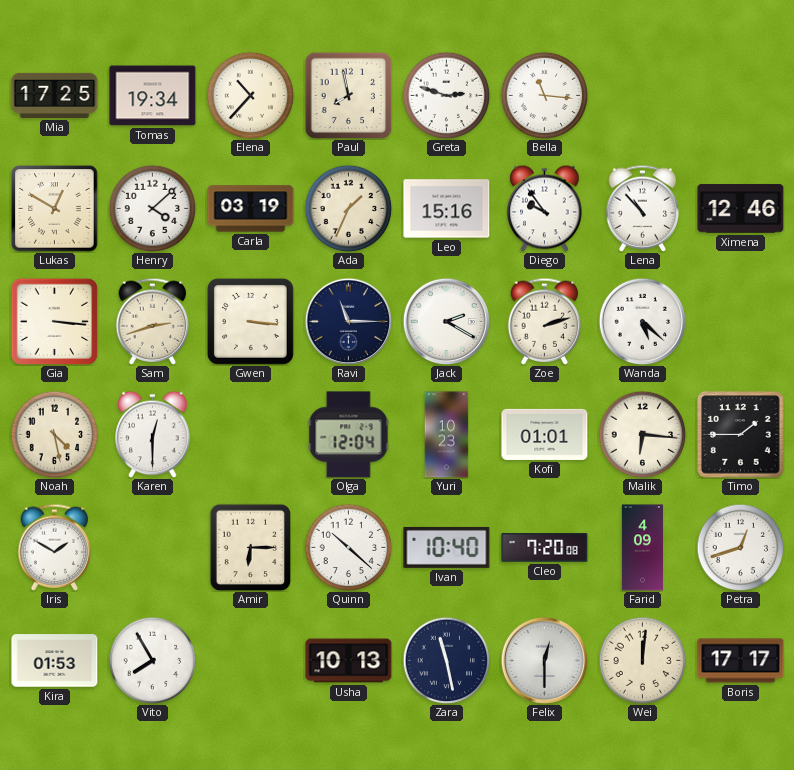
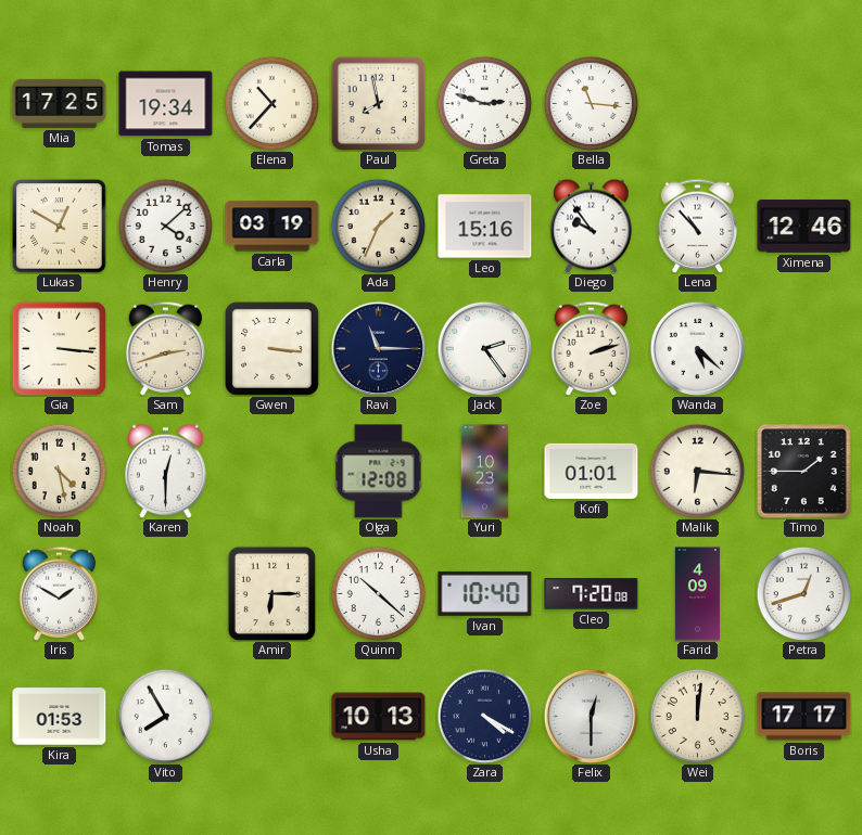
Jack: 2:20 -> 2:24
Olga: 12:04 -> 12:08
Zara: 11:28 -> 4:20
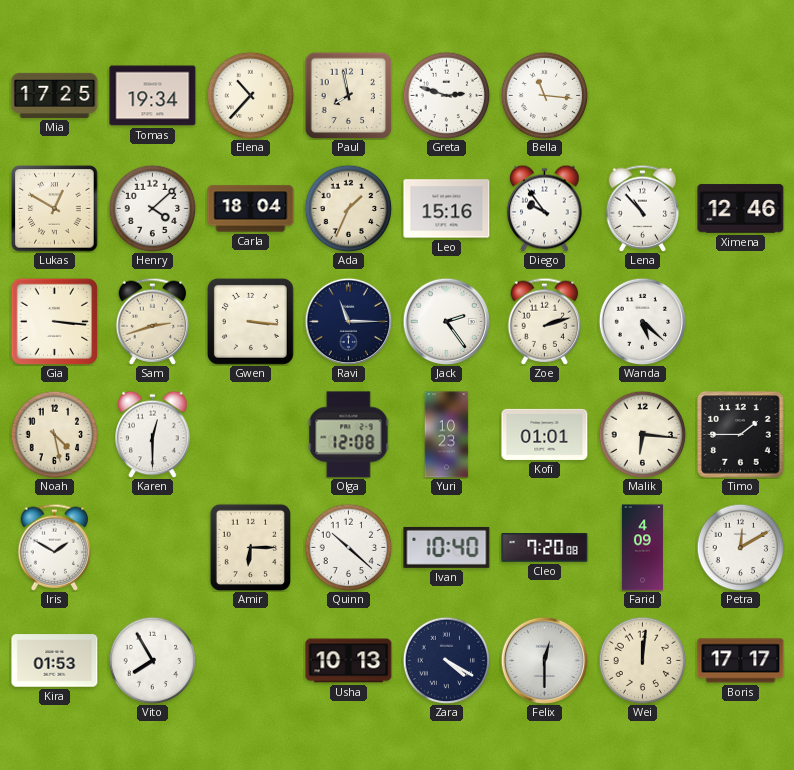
Carla: 03:19 -> 18:04
Petra: 12:42 -> 12:10
